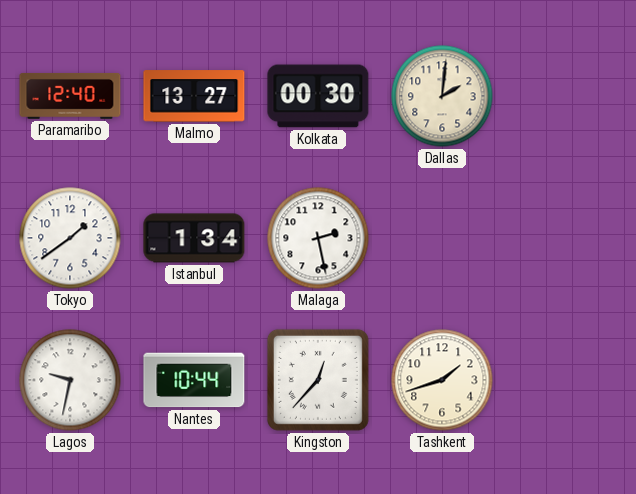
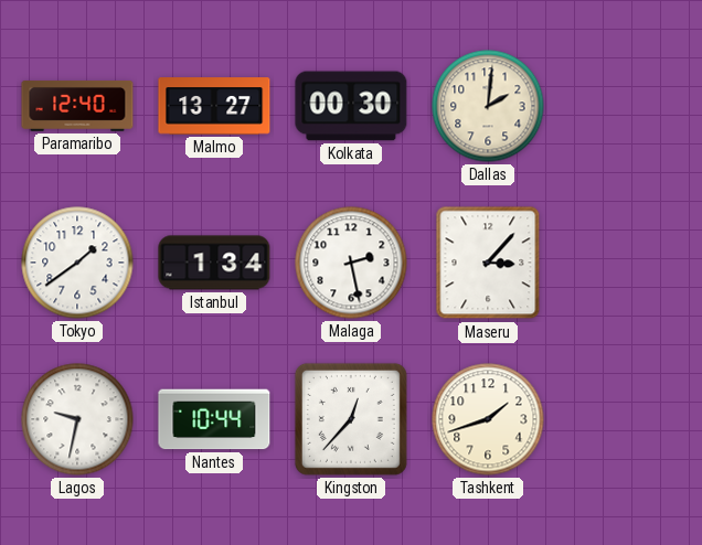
Maseru: none -> 3:07
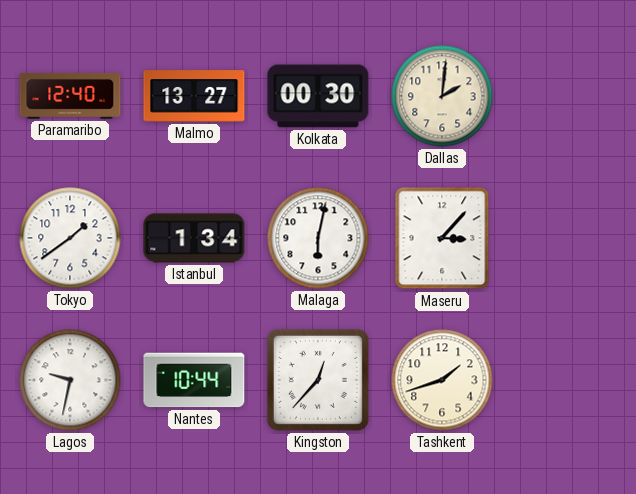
Malaga: 2:28 -> 6:02
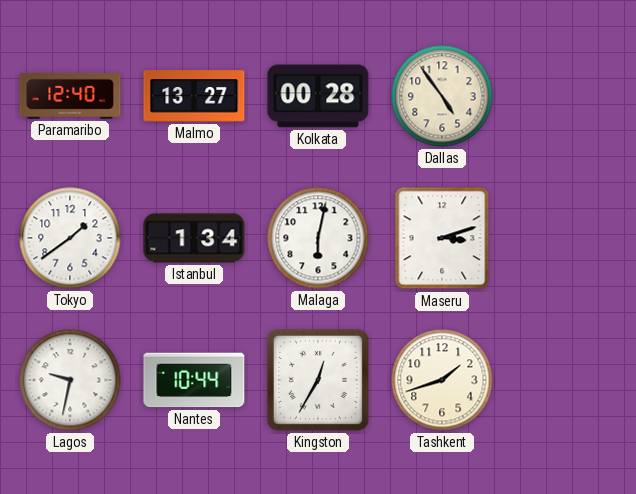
Kolkata: 00:30 -> 00:28
Dallas: 2:01 -> 4:54
Maseru: 3:07 -> 3:12
Kingston: 12:37 -> 12:35
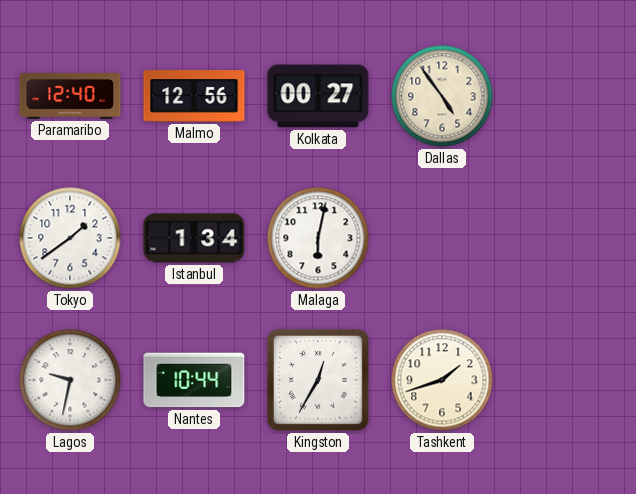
Malmo: 13:27 -> 12:56
Kolkata: 00:28 -> 00:27
Maseru: 3:12 -> none
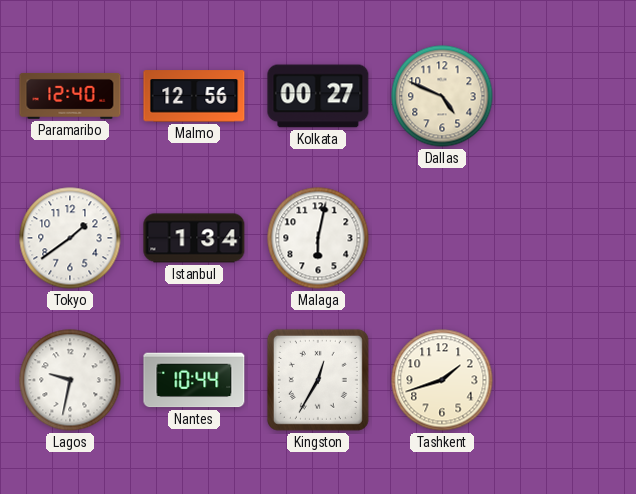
Dallas: 4:54 -> 4:49
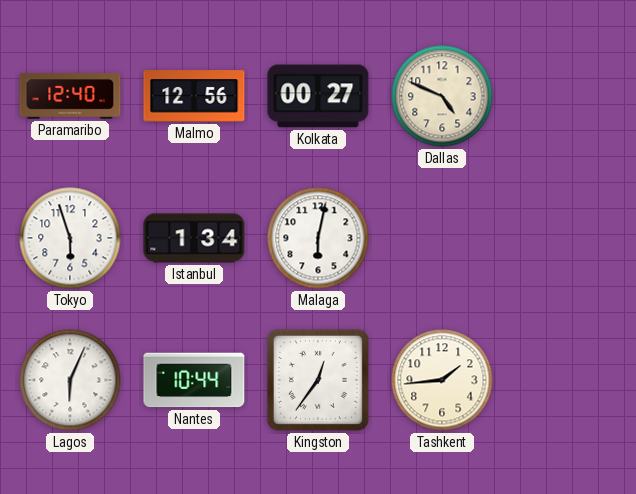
Tokyo: 1:39 -> 5:57
Lagos: 9:32 -> 6:04
Kingston: 12:35 -> 12:36
Tashkent: 1:42 -> 1:44
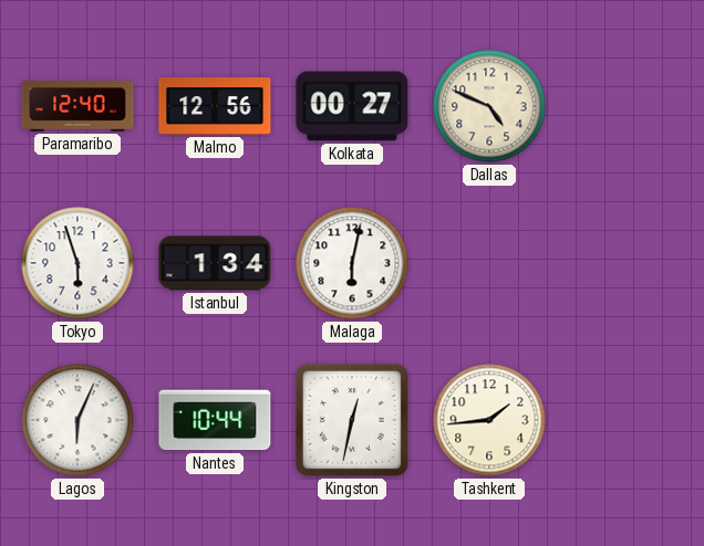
Kingston: 12:36 -> 12:32
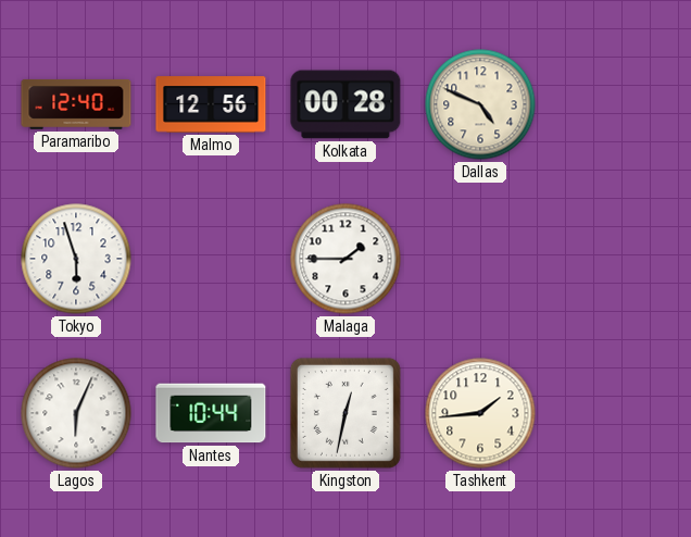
Kolkata: 00:27 -> 00:28
Istanbul: 1:34 -> none
Malaga: 6:02 -> 1:45
